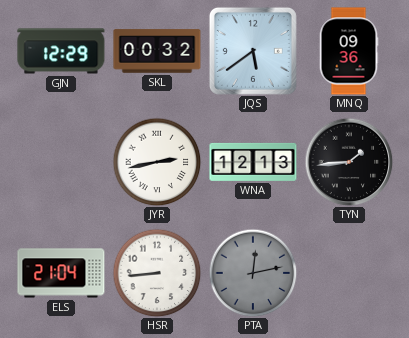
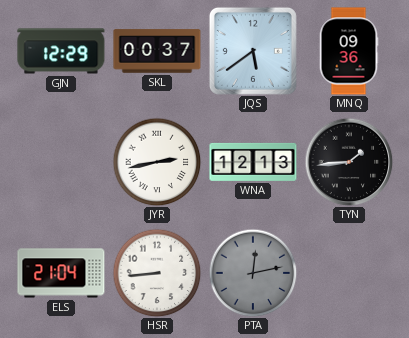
SKL: 00:32 -> 00:37
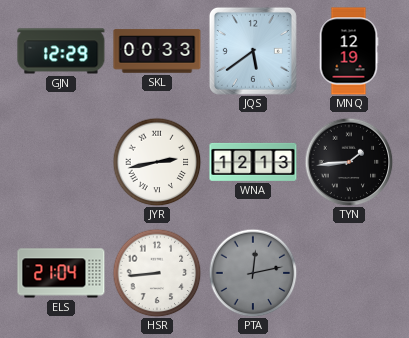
SKL: 00:37 -> 00:33
MNQ: 09:36 -> 12:19
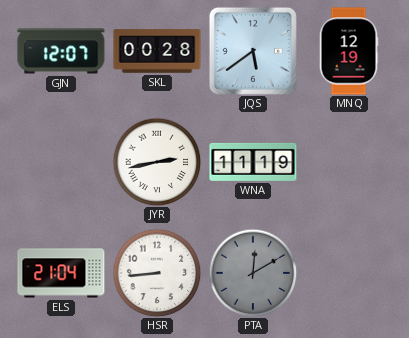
GJN: 12:29 -> 12:07
SKL: 00:33 -> 00:28
WNA: 12:13 -> 11:19
TYN: 1:44 -> none
PTA: 12:13 -> 12:10
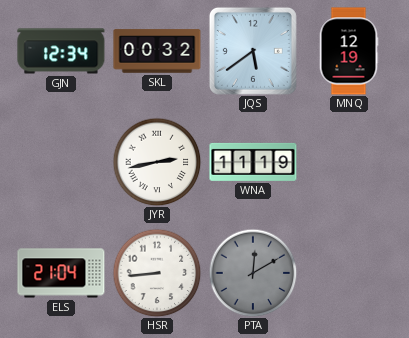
GJN: 12:07 -> 12:34
SKL: 00:28 -> 00:32
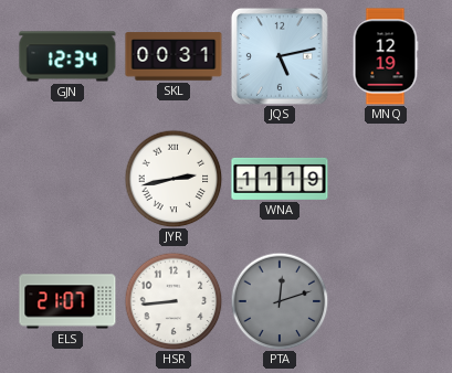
SKL: 00:32 -> 00:31
JQS: 5:39 -> 5:13
ELS: 21:04 -> 21:07
PTA: 12:10 -> 12:12
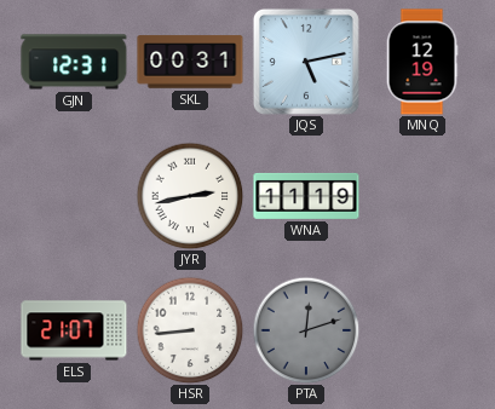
GJN: 12:34 -> 12:31
